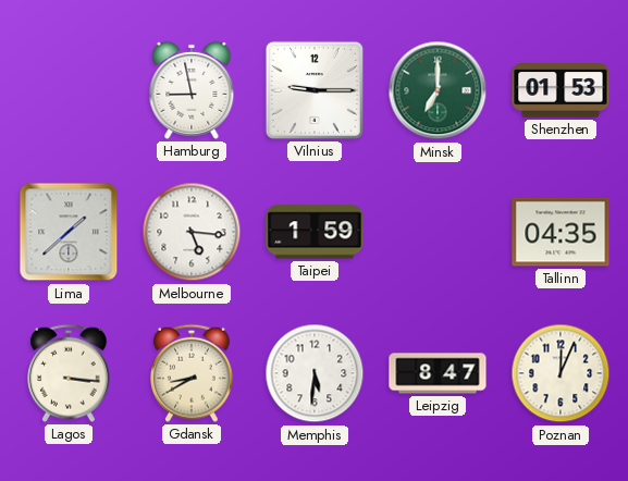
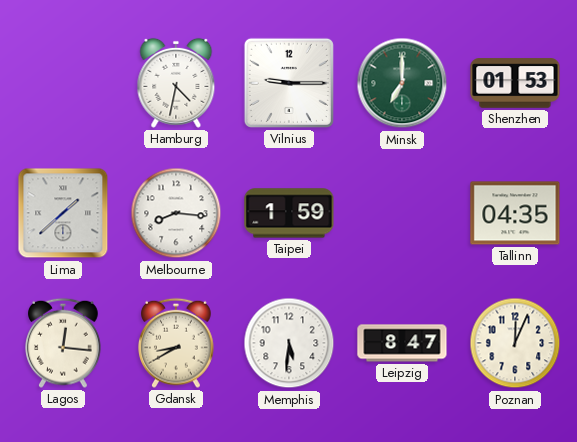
Hamburg: 8:58 -> 4:32
Melbourne: 5:16 -> 8:16
Lagos: 3:16 -> 12:16
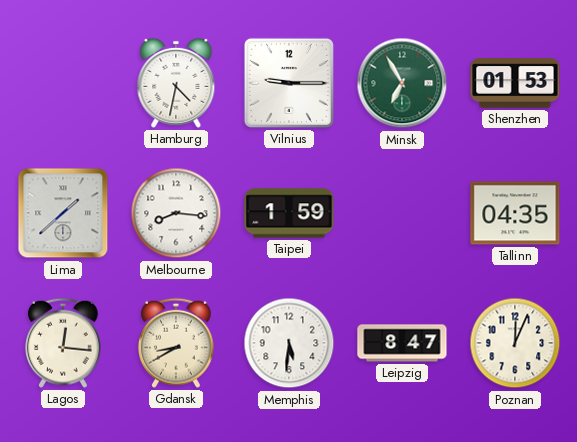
Minsk: 7:00 -> 6:55
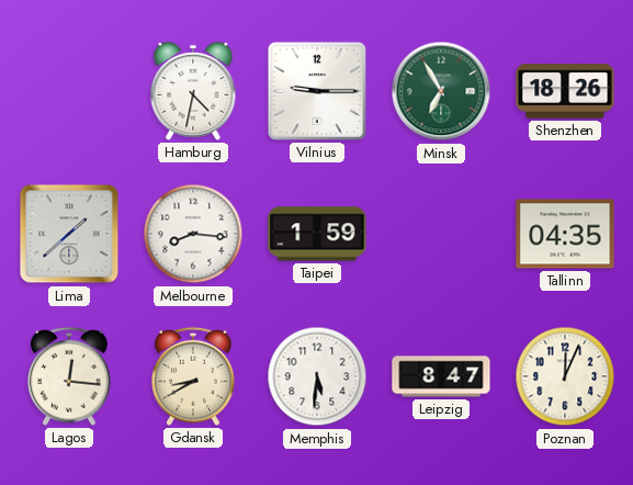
Shenzhen: 01:53 -> 18:26
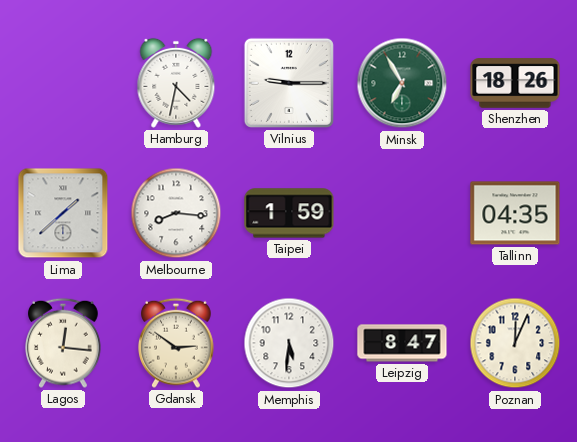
Gdansk: 8:40 -> 2:51
